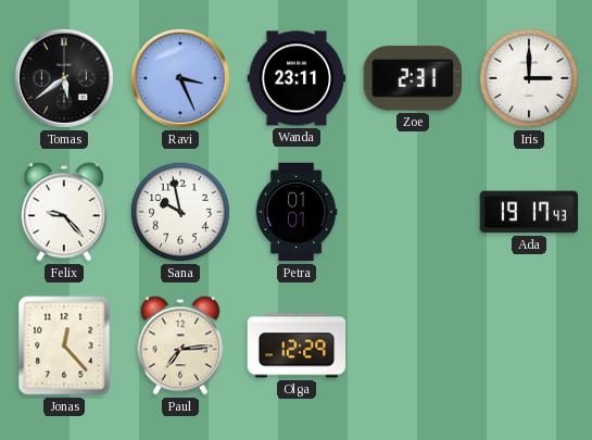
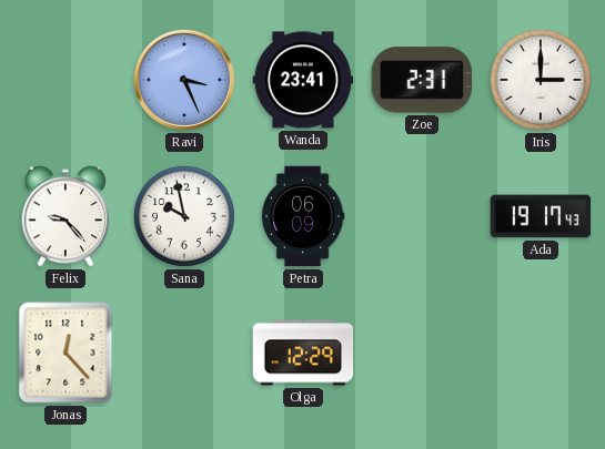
Tomas: 5:39 -> none
Wanda: 23:11 -> 23:41
Petra: 01:01 -> 06:09
Paul: 7:14 -> none
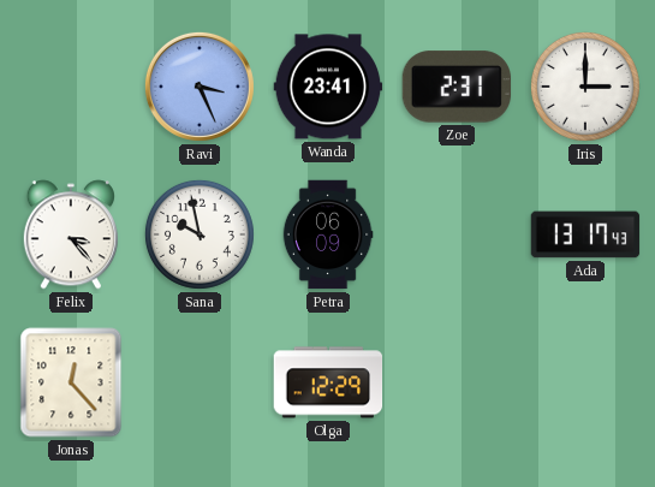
Felix: 9:23 -> 3:23
Ada: 19:17 -> 13:17
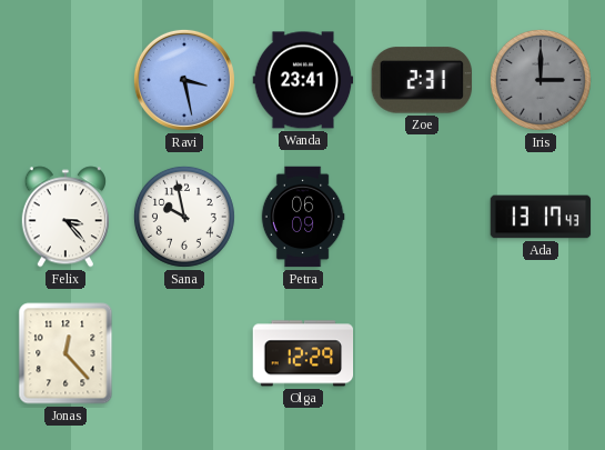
Ravi: 3:26 -> 3:28
Iris dial: white -> grey
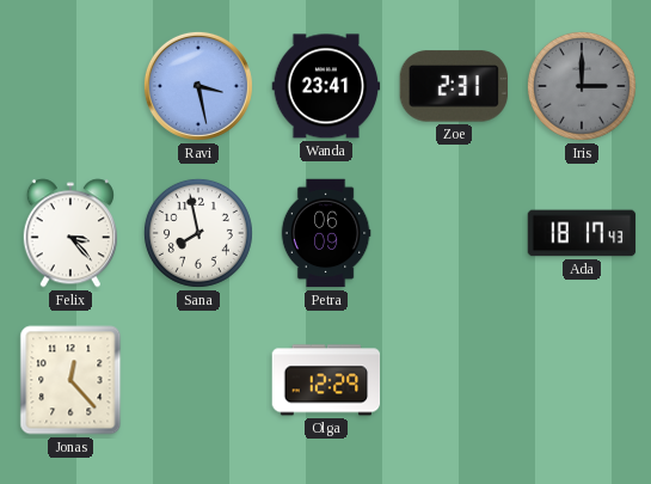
Sana: 9:58 -> 7:58
Ada: 13:17 -> 18:17
